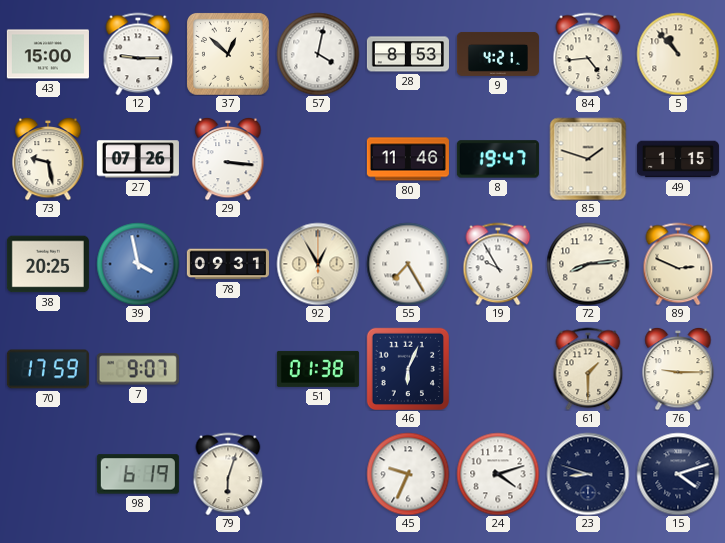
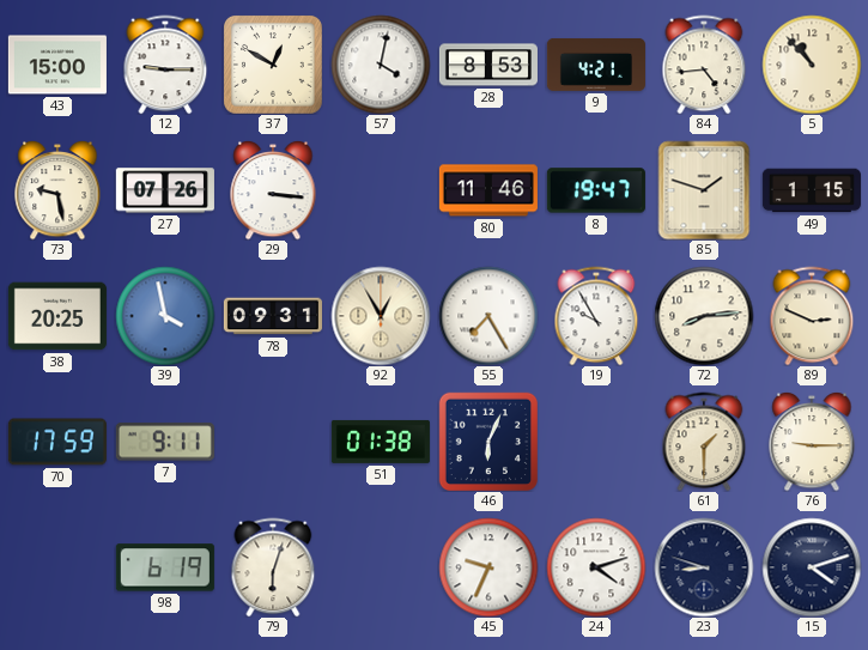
37: 12:52 -> 12:50
7: 9:07 -> 9:11
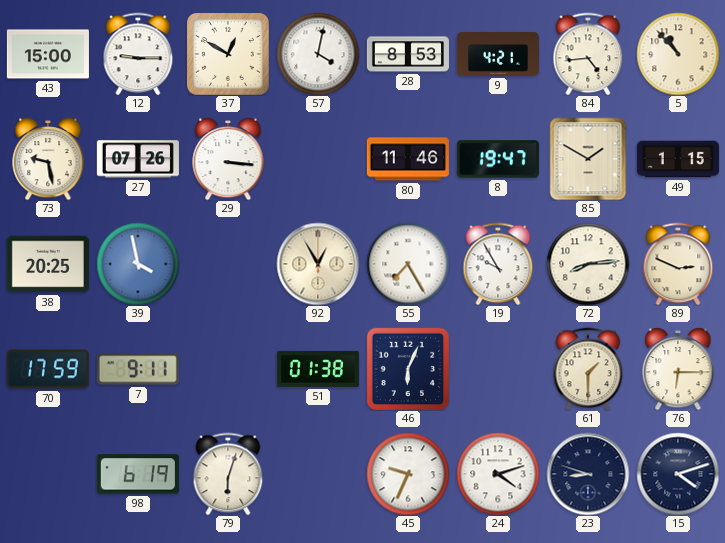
85: 1:48 -> 1:50
78: 09:31 -> none
76: 9:15 -> 6:15
